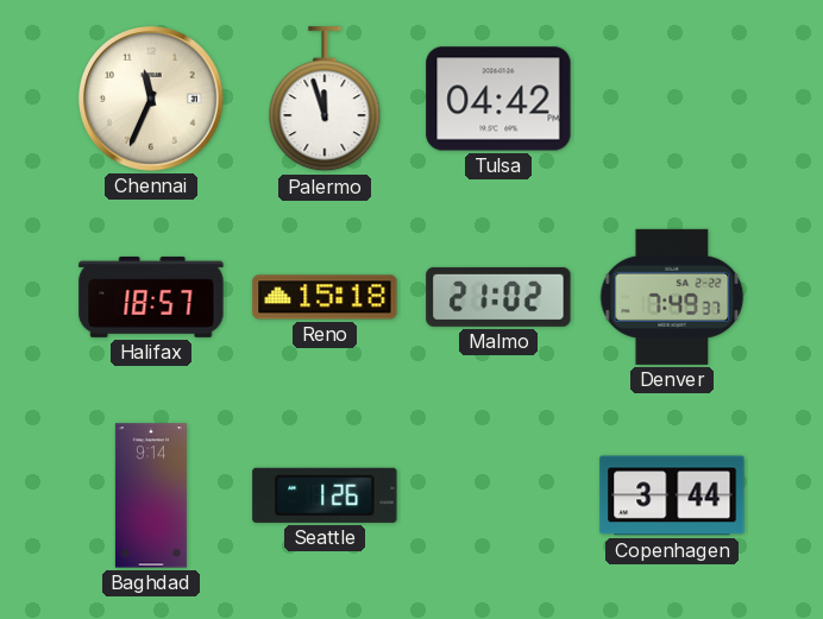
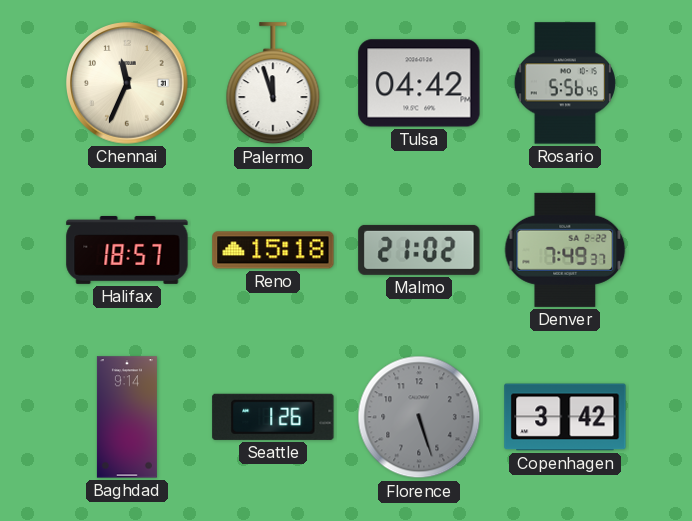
Rosario: none -> 5:56
Florence: none -> 5:27
Copenhagen: 3:44 -> 3:42
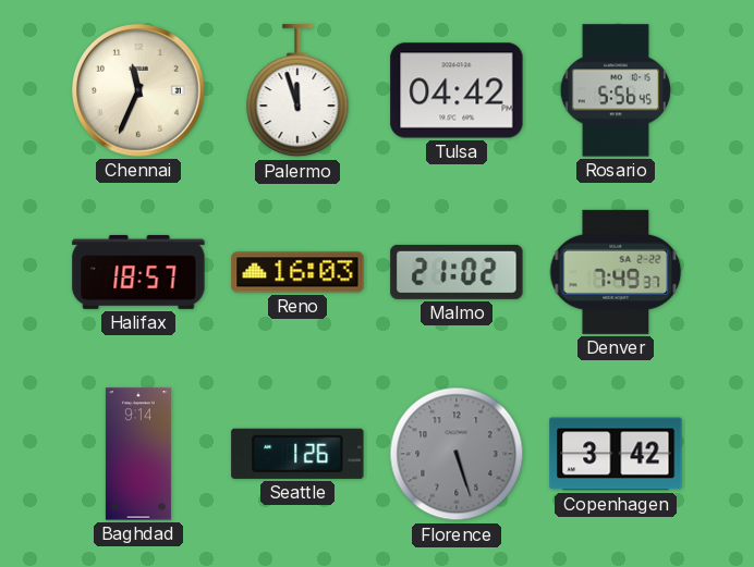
Reno: 15:18 -> 16:03
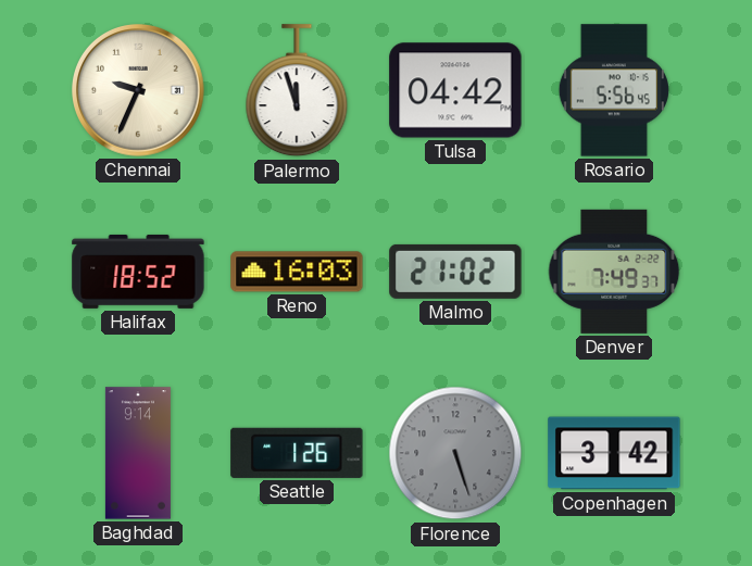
Chennai: 11:34 -> 9:34
Halifax: 18:57 -> 18:52
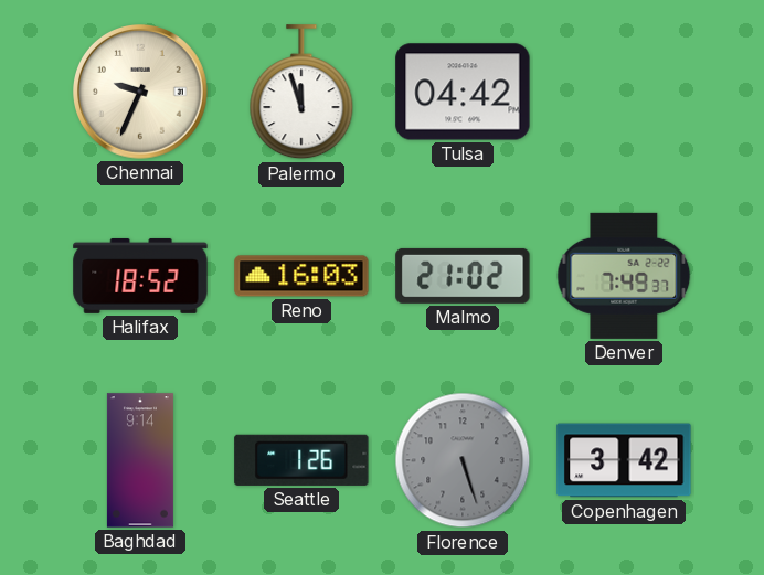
Rosario: 5:56 -> none
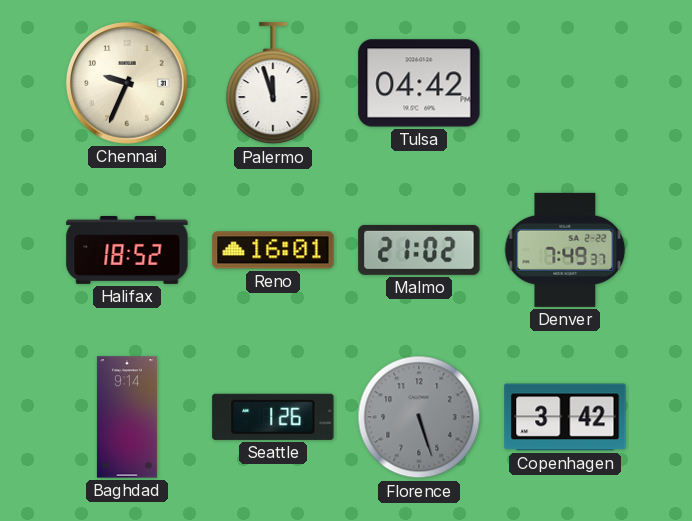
Reno: 16:03 -> 16:01
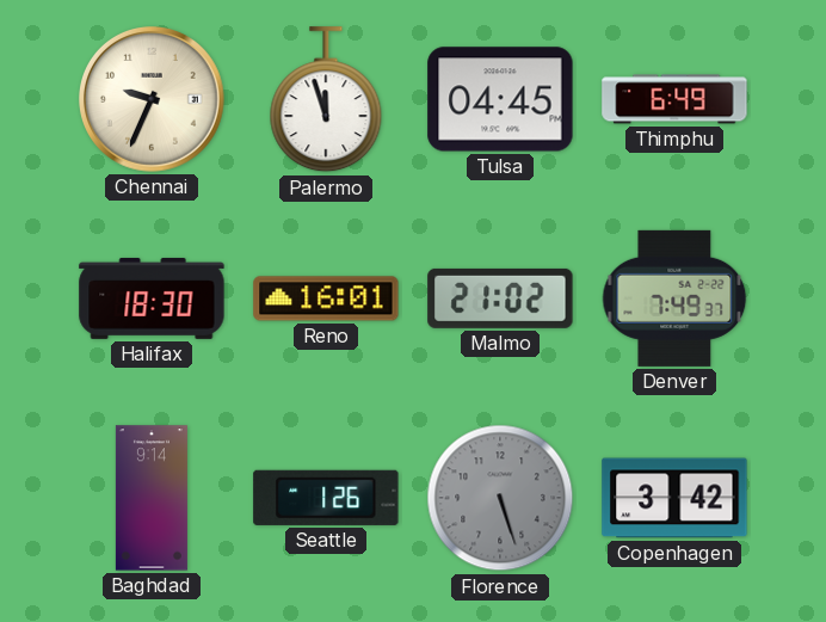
Tulsa: 04:42 -> 04:45
Thimphu: none -> 6:49
Halifax: 18:52 -> 18:30
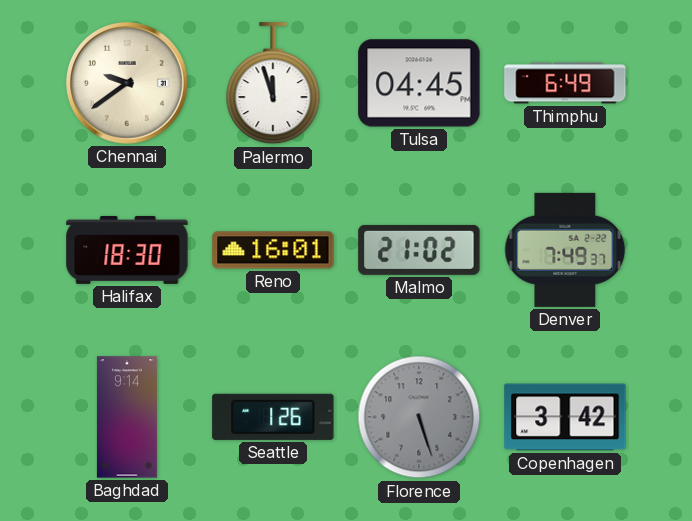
Chennai: 9:34 -> 9:39
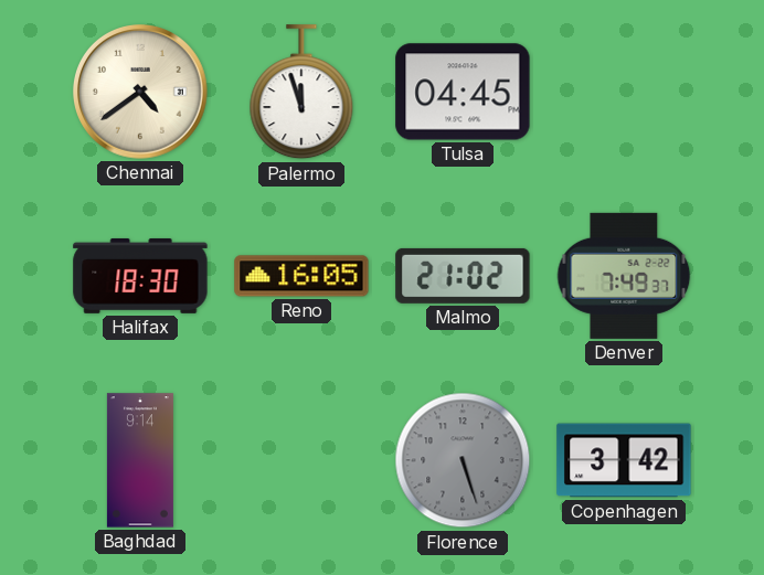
Chennai: 9:39 -> 4:39
Thimphu: 6:49 -> none
Reno: 16:01 -> 16:05
Seattle: 1:26 -> none
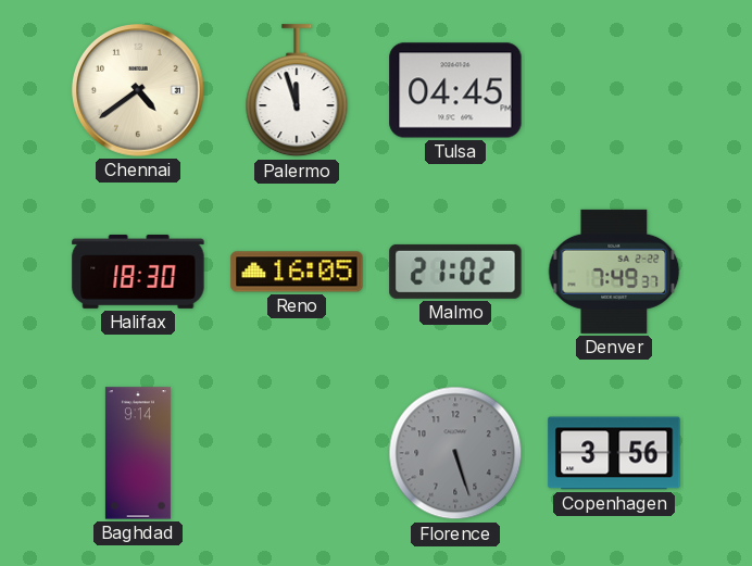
Copenhagen: 3:42 -> 3:56
